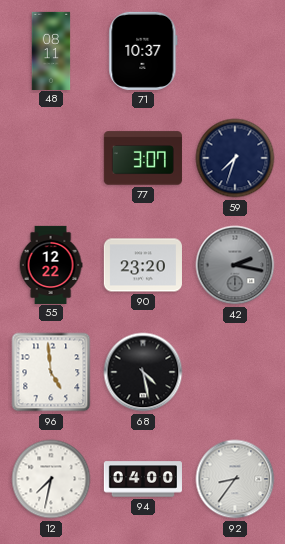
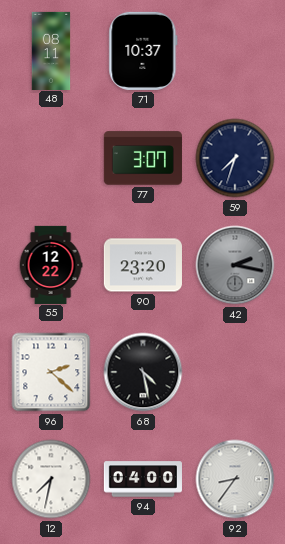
96: 4:59 -> 2:22
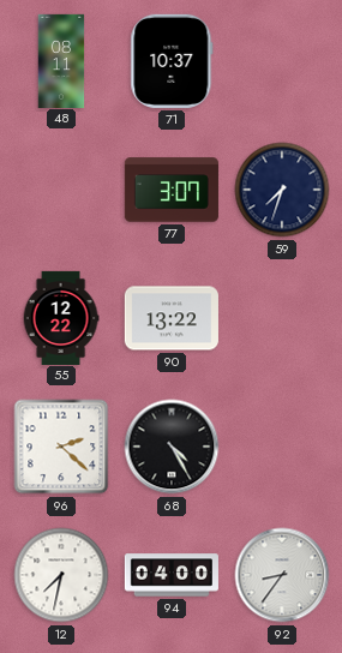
90: 23:20 -> 13:22
42: 2:17 -> none
68: 4:28 -> 4:25
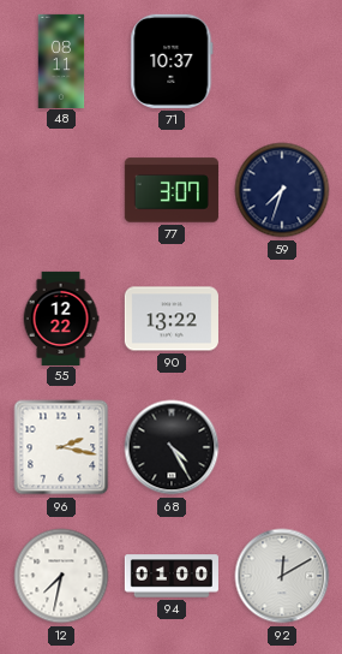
96: 2:22 -> 2:17
94: 04:00 -> 01:00
92: 8:36 -> 12:10
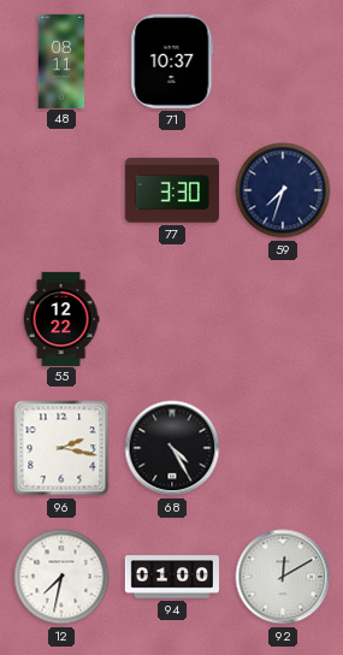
77: 3:07 -> 3:30
90: 13:22 -> none
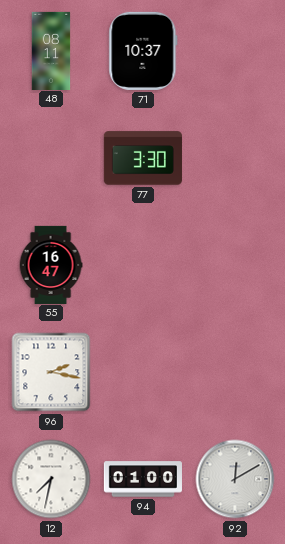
59: 7:33 -> none
55: 12:22 -> 16:47
68: 4:25 -> none
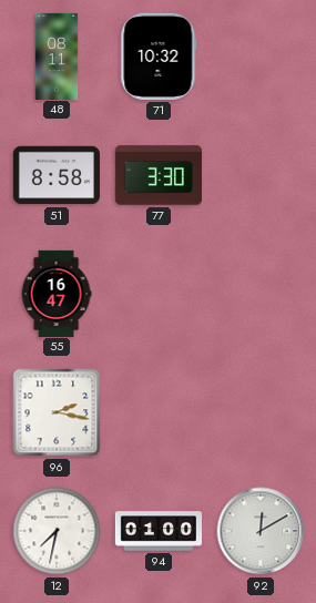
71: 10:37 -> 10:32
51: none -> 8:58
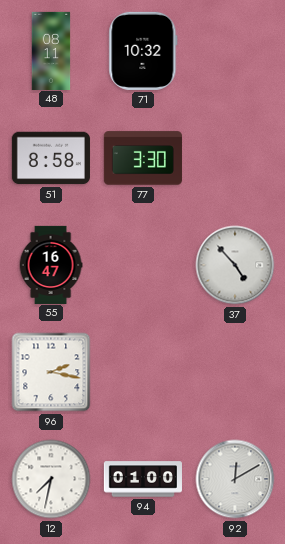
37: none -> 4:53
